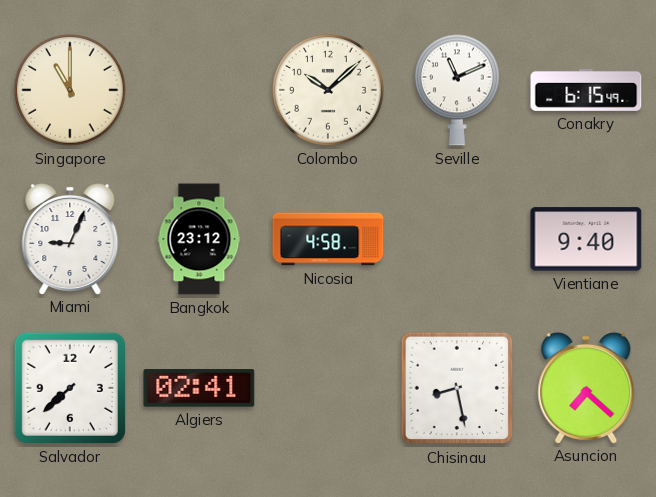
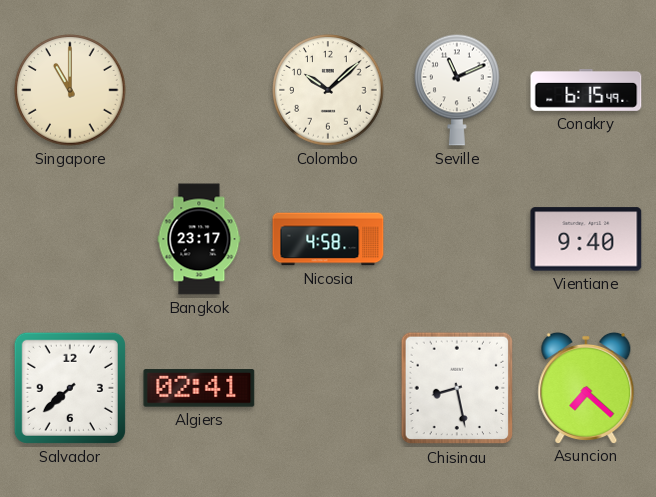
Miami: 9:04 -> none
Bangkok: 23:12 -> 23:17
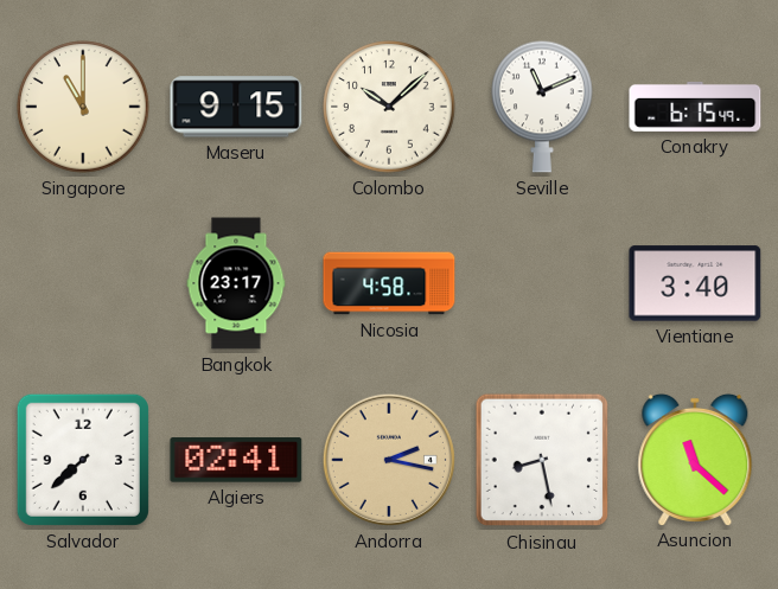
Maseru: none -> 9:15
Vientiane: 9:40 -> 3:40
Andorra: none -> 2:17
Asuncion: 7:22 -> 11:22
